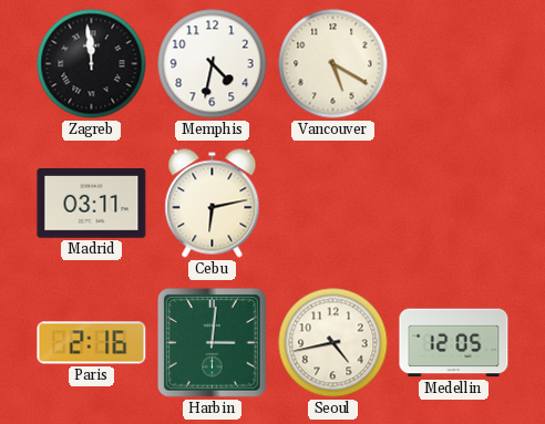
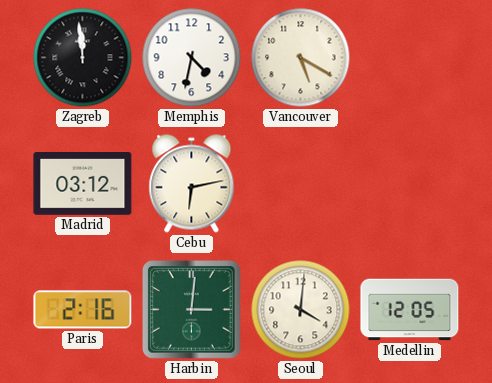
Madrid: 03:11 -> 03:12
Seoul: 4:43 -> 4:01
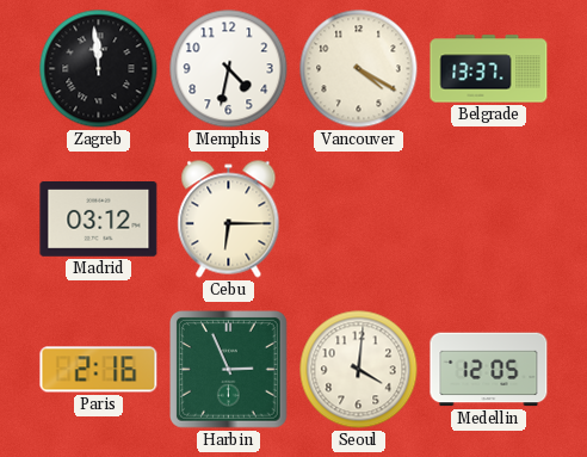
Vancouver: 5:20 -> 4:20
Belgrade: none -> 13:37
Cebu: 6:13 -> 6:15
Harbin: 3:01 -> 2:56
